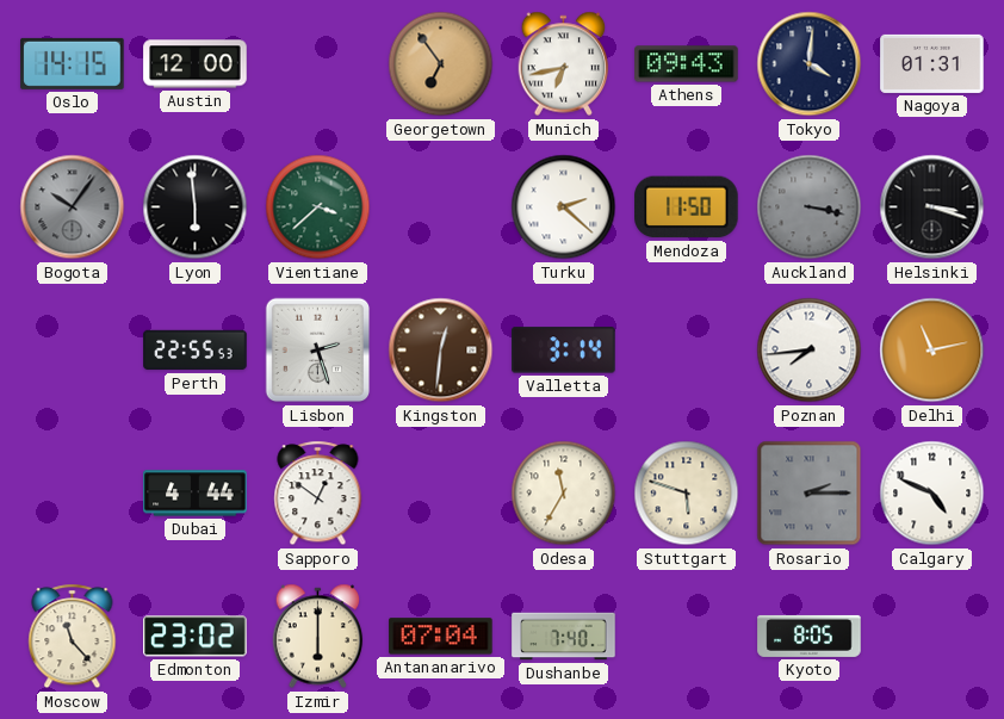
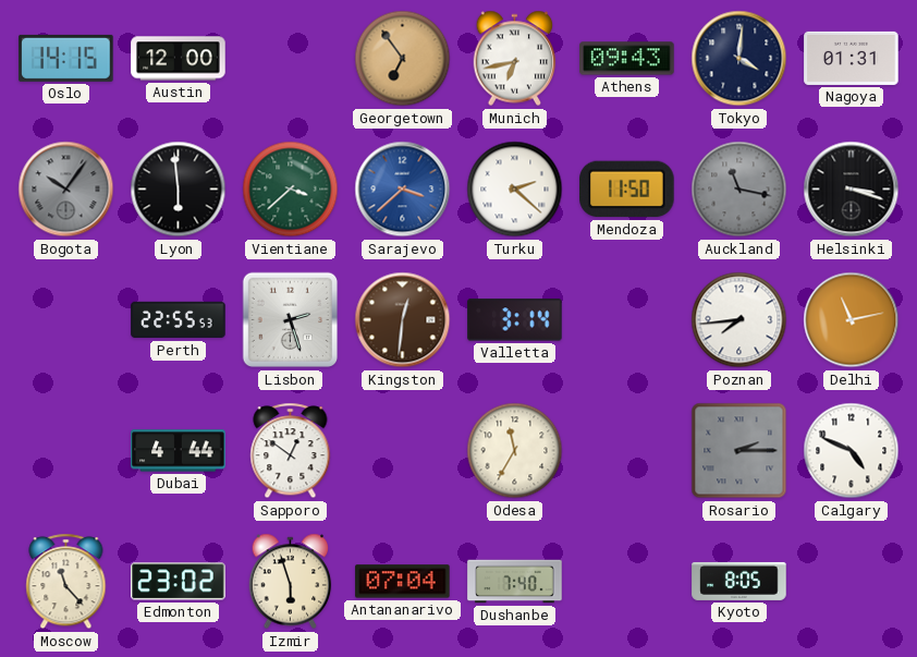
Sarajevo: none -> 3:38
Auckland: 3:17 -> 11:17
Stuttgart: 5:48 -> none
Izmir: 6:00 -> 5:57
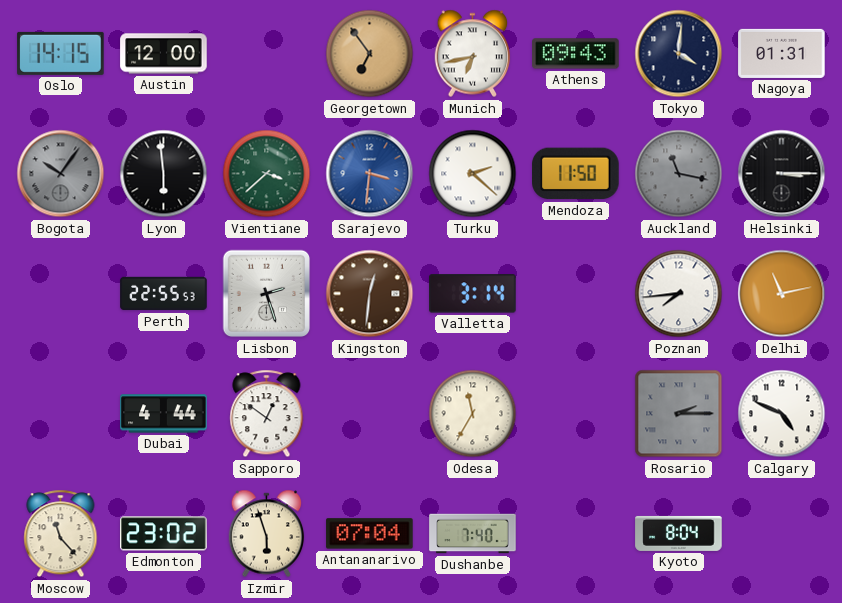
Sarajevo: 3:38 -> 3:31
Helsinki: 3:18 -> 3:15
Kyoto: 8:05 -> 8:04
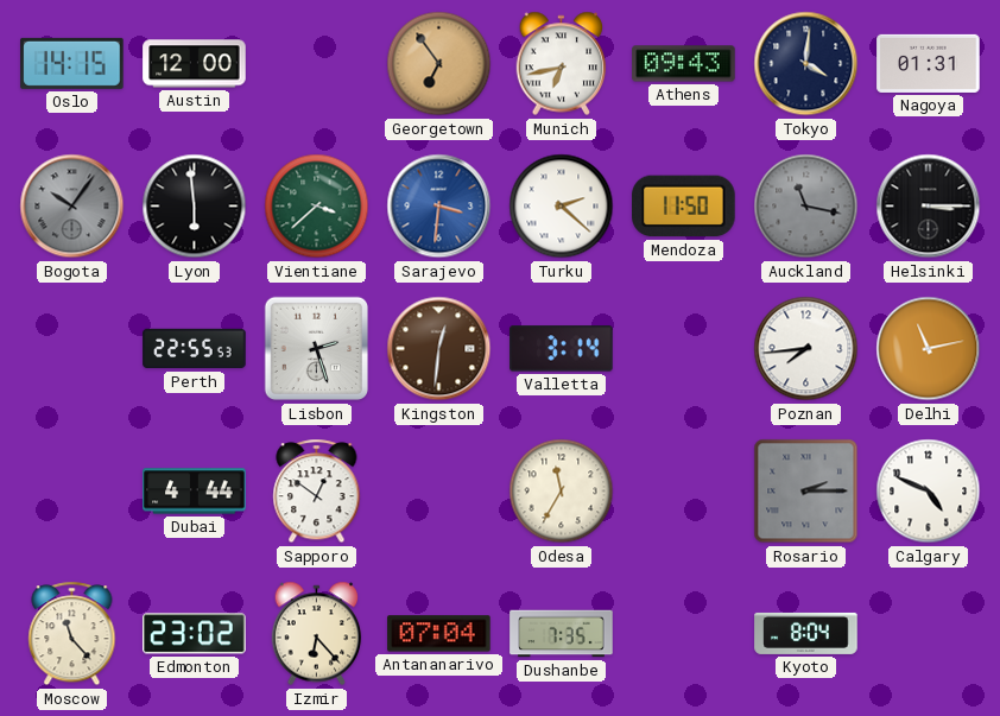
Izmir: 5:57 -> 6:23
Dushanbe: 7:40 -> 7:35
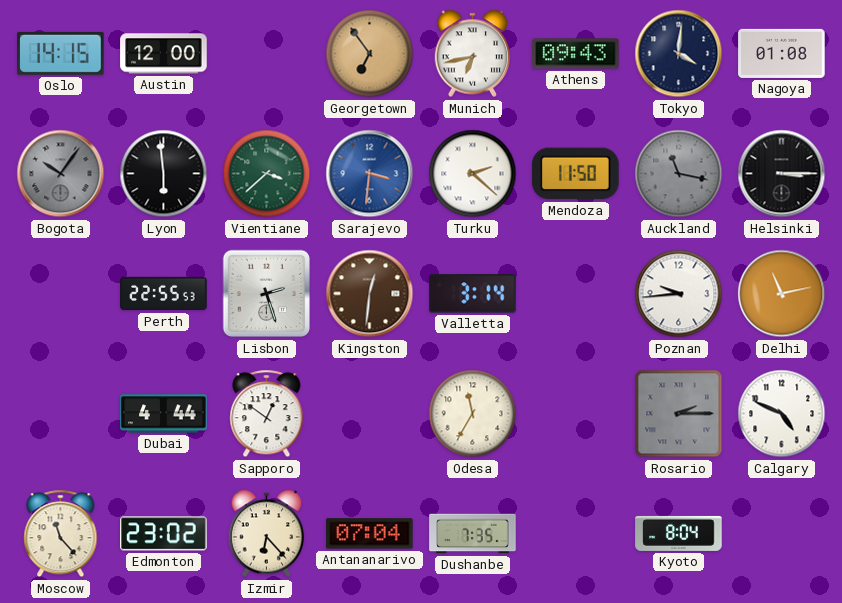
Nagoya: 01:31 -> 01:08
Poznan: 7:44 -> 9:44
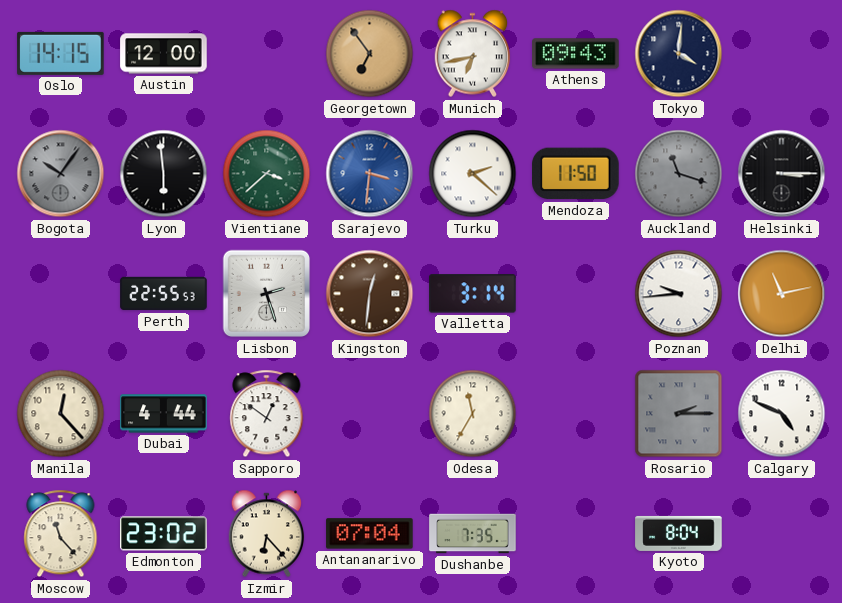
Nagoya: 01:08 -> none
Auckland: 11:17 -> 11:18
Manila: none -> 12:23
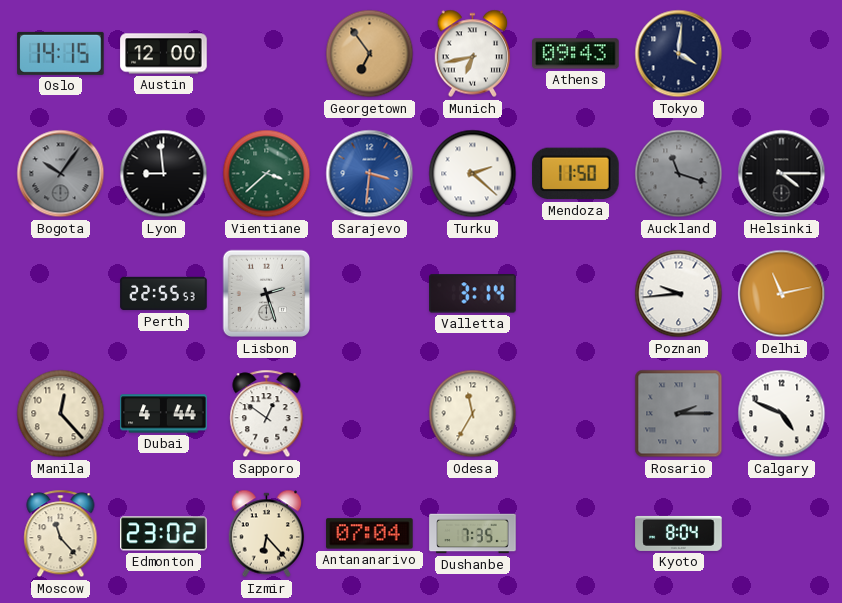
Lyon: 5:59 -> 8:59
Helsinki: 3:15 -> 4:15
Kingston: 12:31 -> none
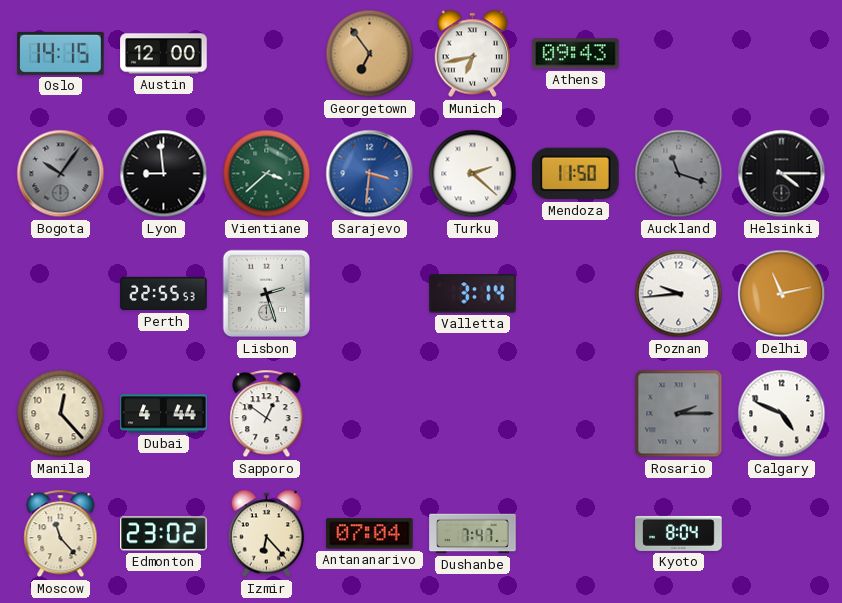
Tokyo: 4:01 -> none
Odesa: 11:35 -> none
Dushanbe: 7:35 -> 7:47
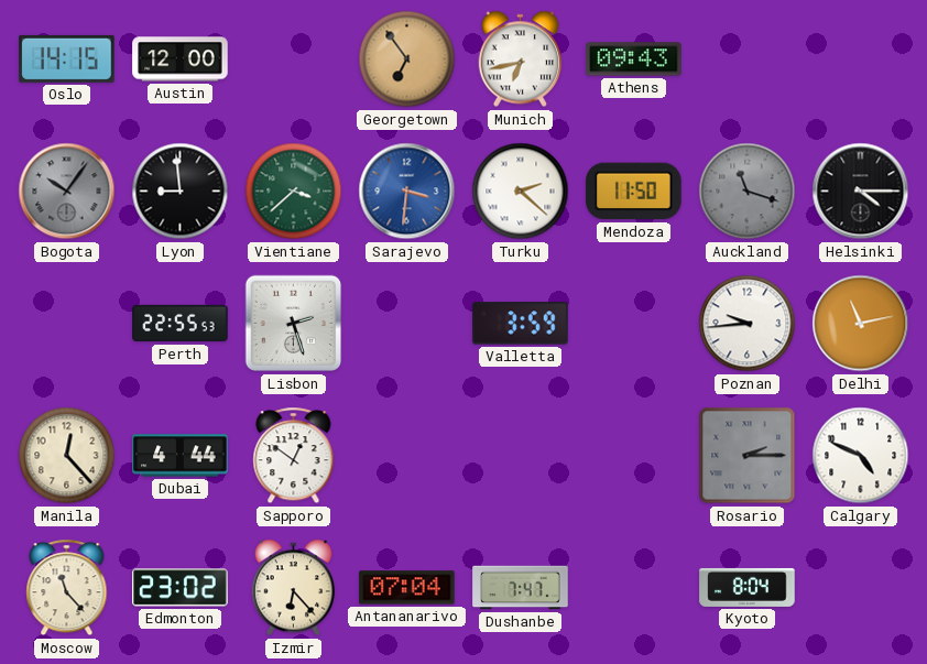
Valletta: 3:14 -> 3:59
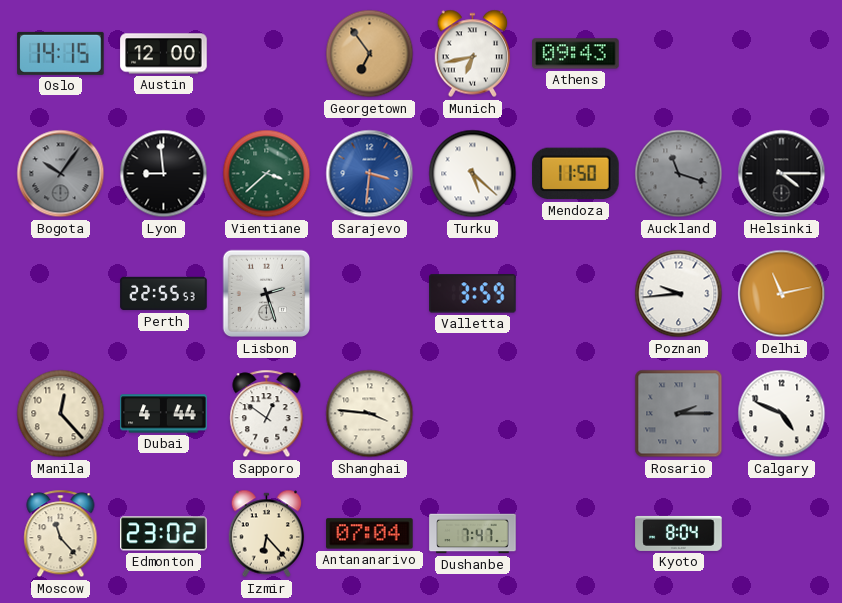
Turku: 2:22 -> 5:22
Shanghai: none -> 3:46
